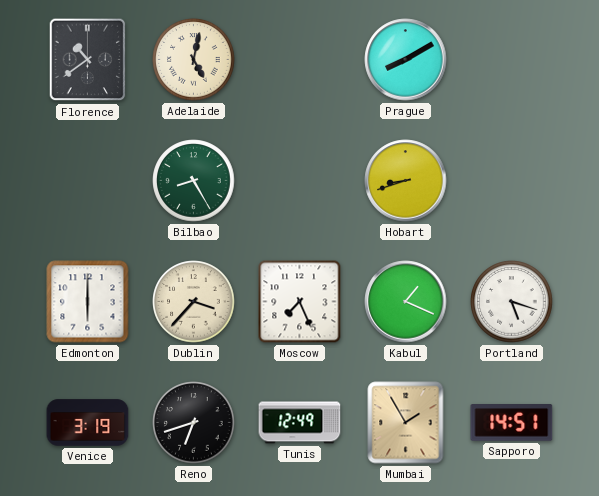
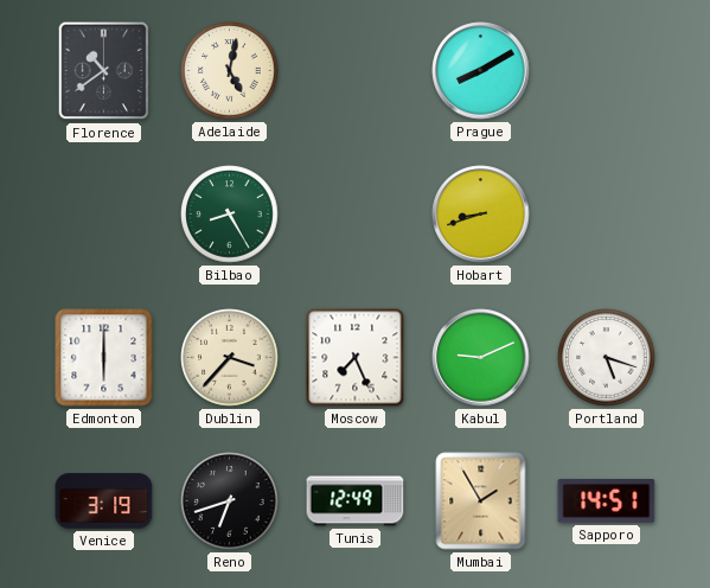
Kabul: 1:19 -> 9:11
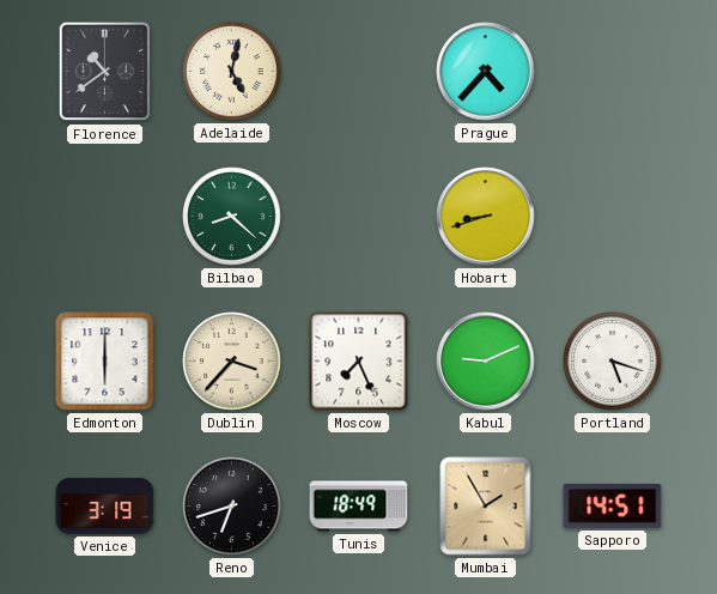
Prague: 8:10 -> 4:37
Bilbao: 8:25 -> 8:22
Tunis: 12:49 -> 18:49
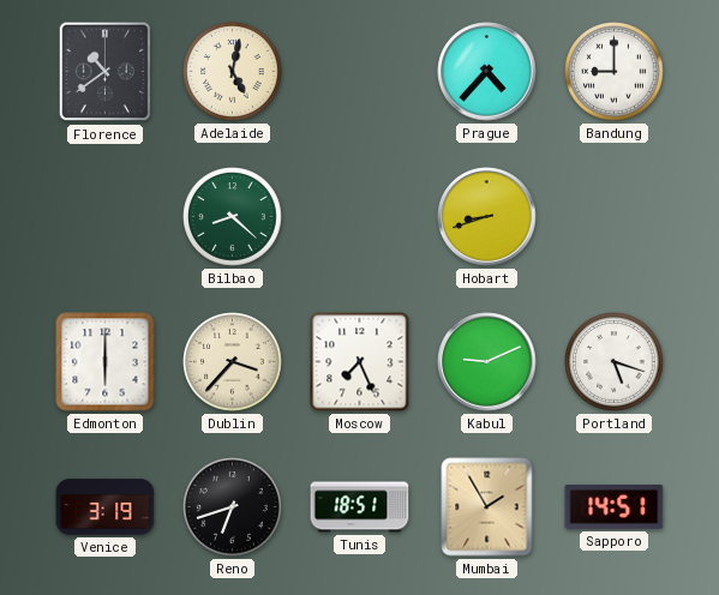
Bandung: none -> 9:00
Tunis: 18:49 -> 18:51
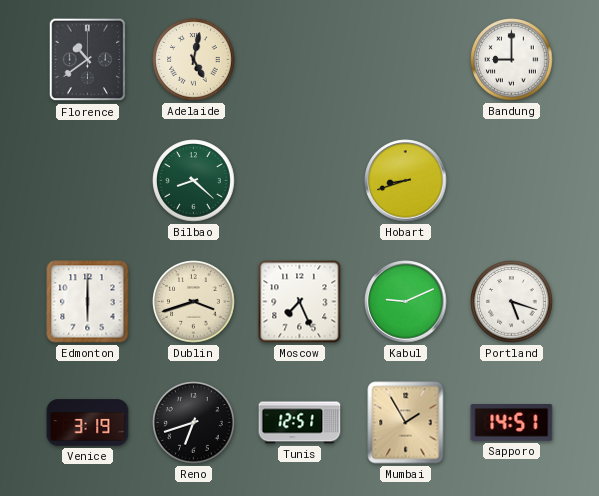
Prague: 4:37 -> none
Dublin: 3:37 -> 3:42
Tunis: 18:51 -> 12:51
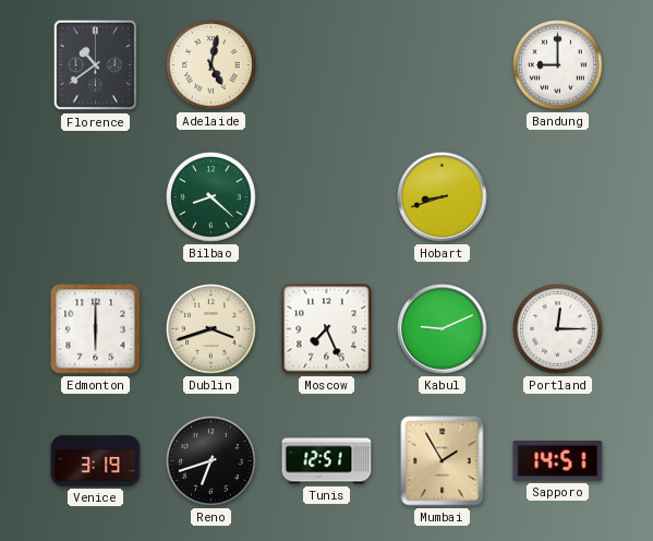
Portland: 5:18 -> 12:15
